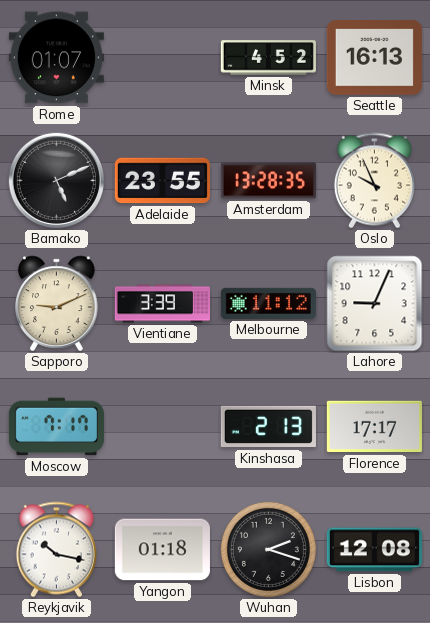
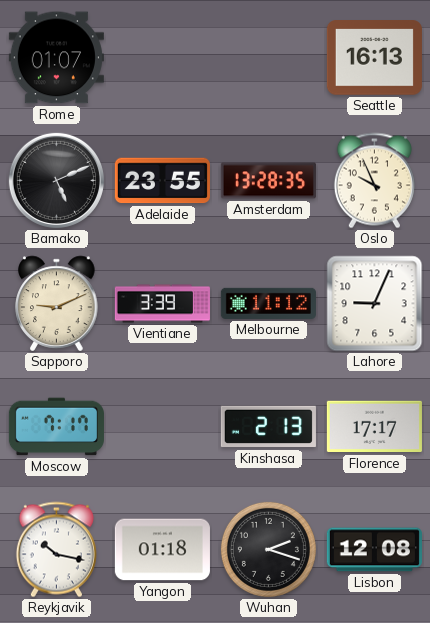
Minsk: 4:52 -> none
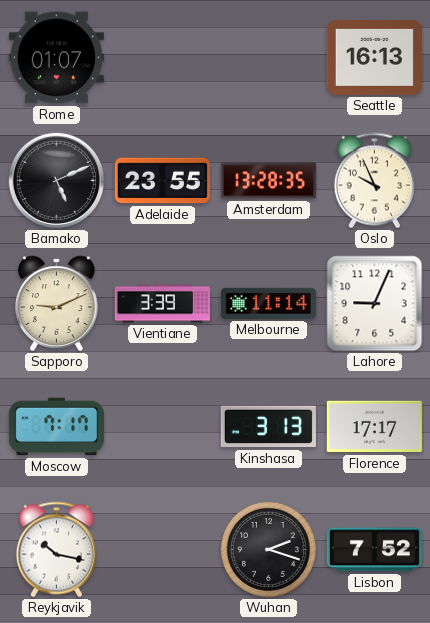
Melbourne: 11:12 -> 11:14
Kinshasa: 2:13 -> 3:13
Yangon: 01:18 -> none
Lisbon: 12:08 -> 7:52
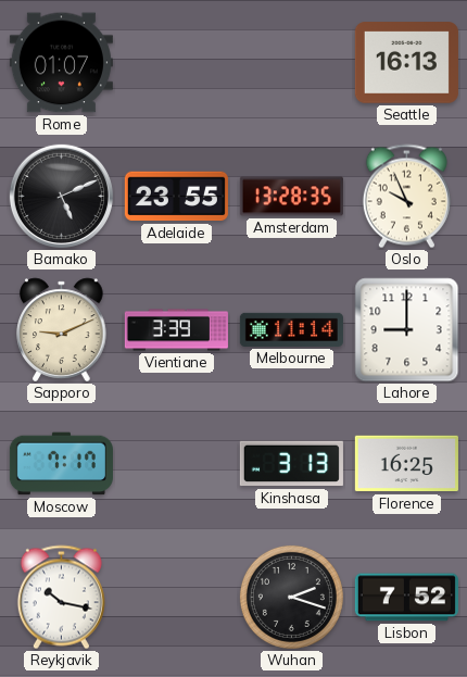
Lahore: 9:04 -> 9:00
Florence: 17:17 -> 16:25
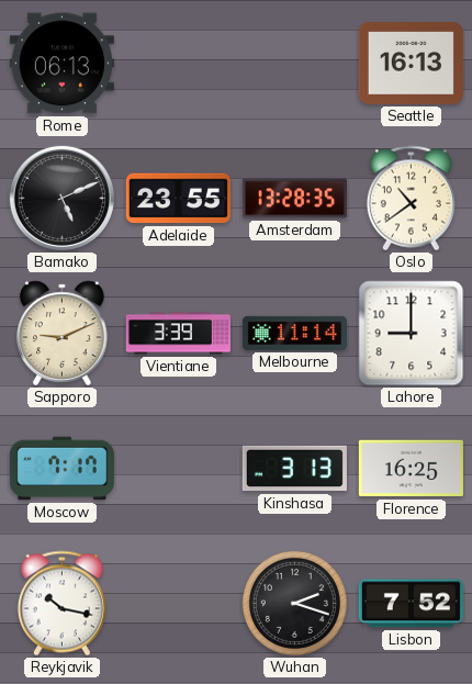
Rome: 01:07 -> 06:13
Oslo: 9:56 -> 10:39
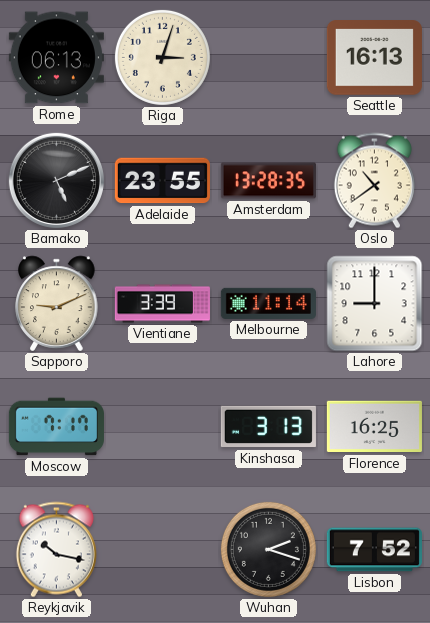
Riga: none -> 3:03
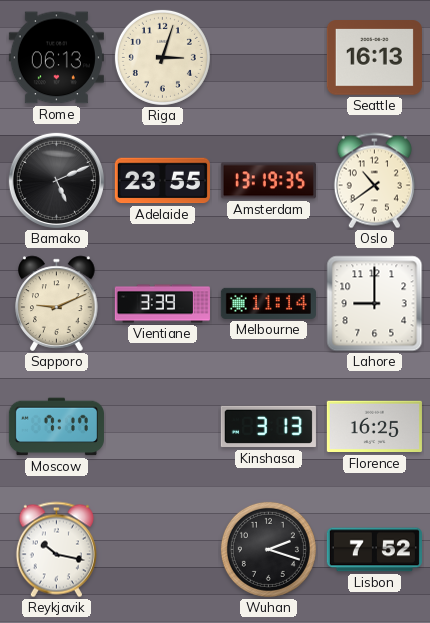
Amsterdam: 13:28 -> 13:19
